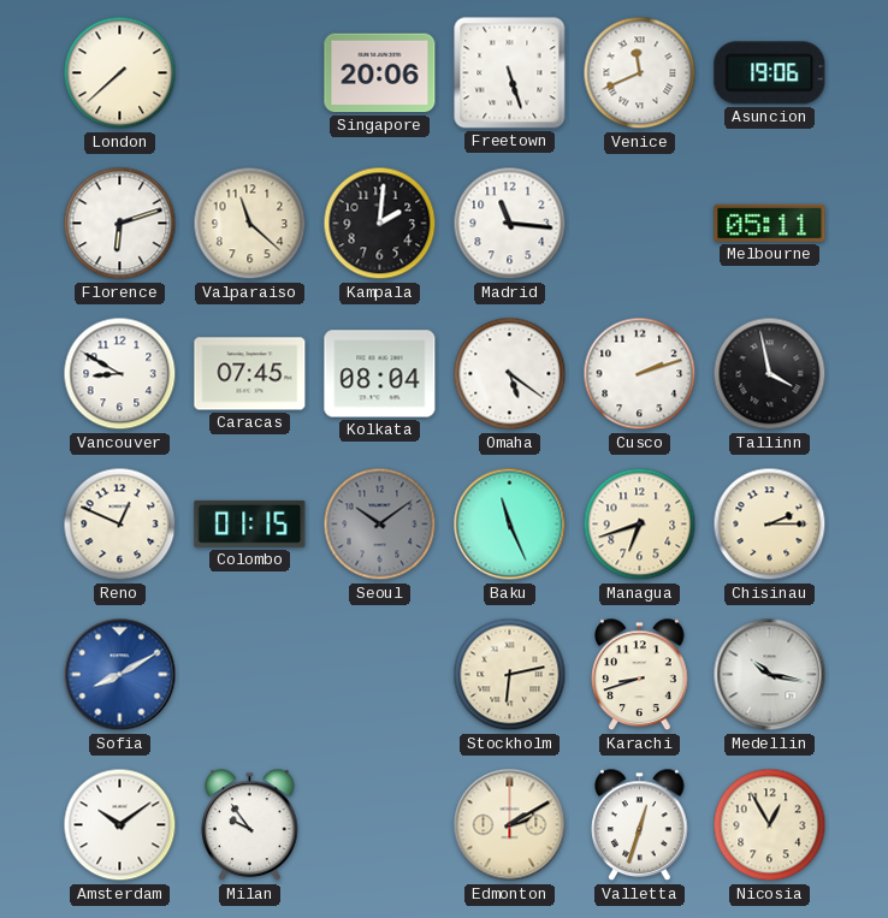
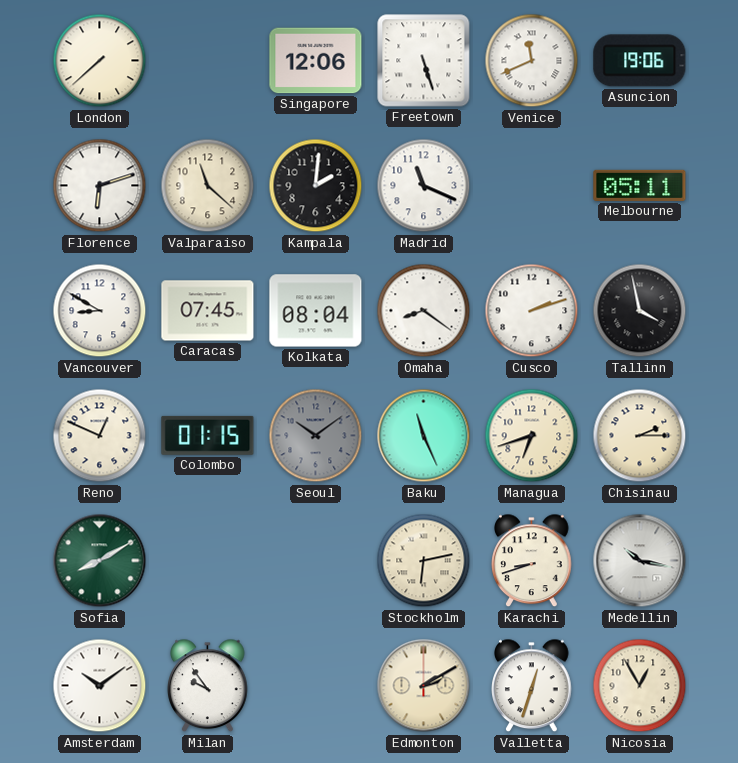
Singapore: 20:06 -> 12:06
Madrid: 11:16 -> 11:19
Omaha: 5:21 -> 8:21
Sofia dial: blue -> green
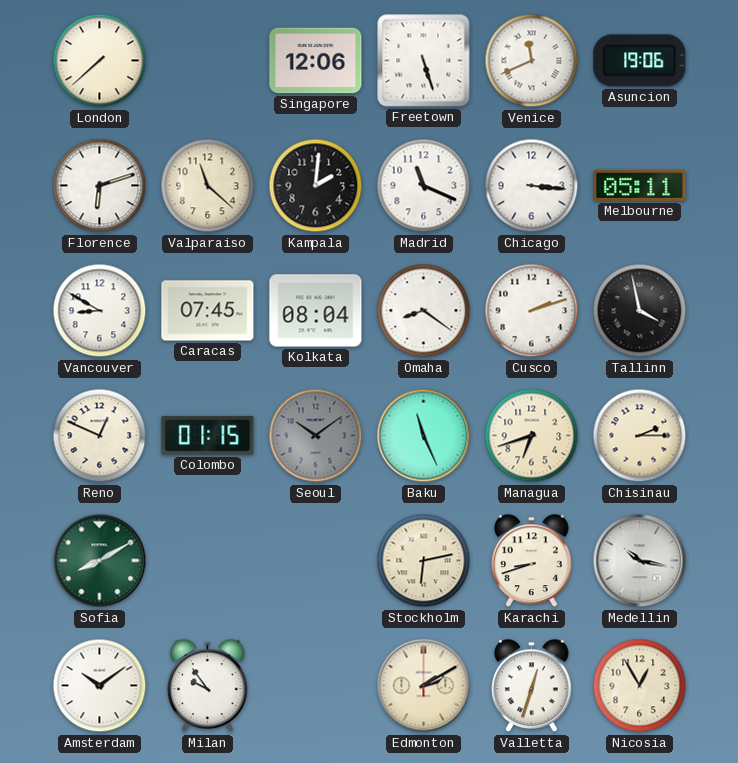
Chicago: none -> 3:16
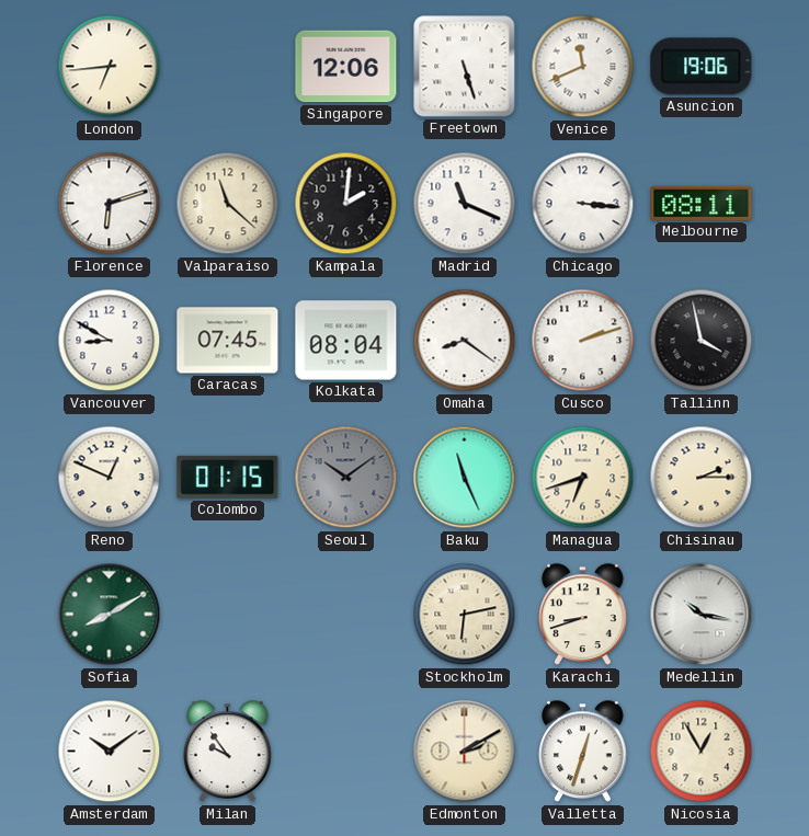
London: 7:38 -> 6:44
Melbourne: 05:11 -> 08:11
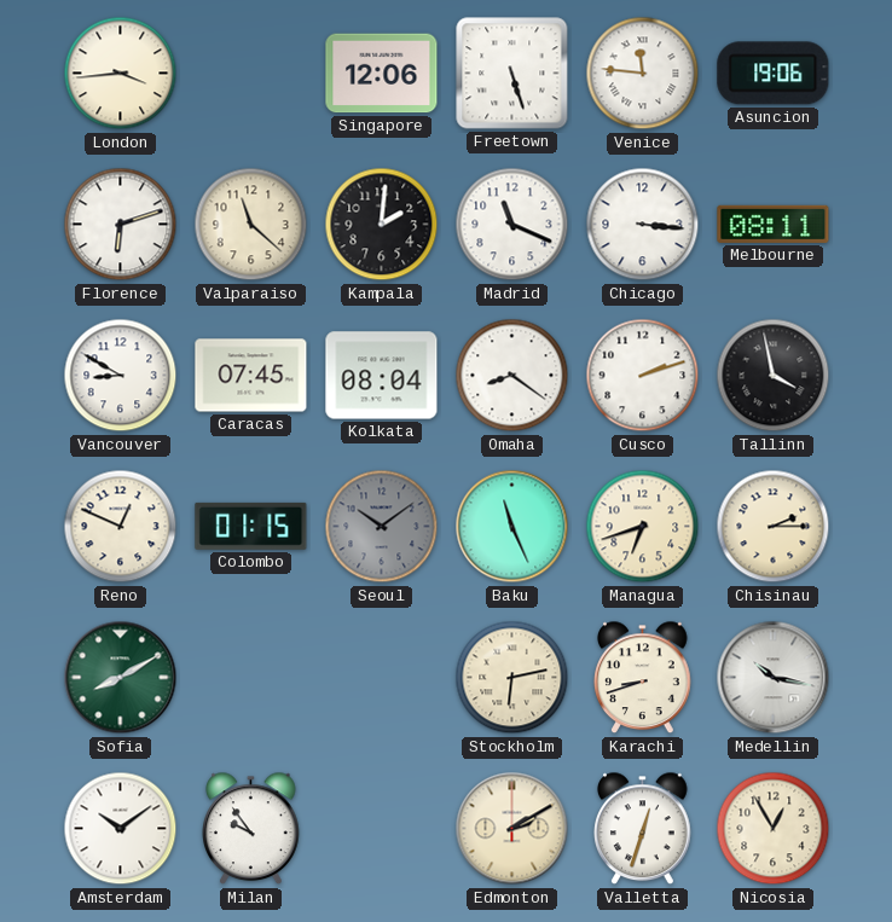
London: 6:44 -> 3:44
Venice: 11:41 -> 11:46
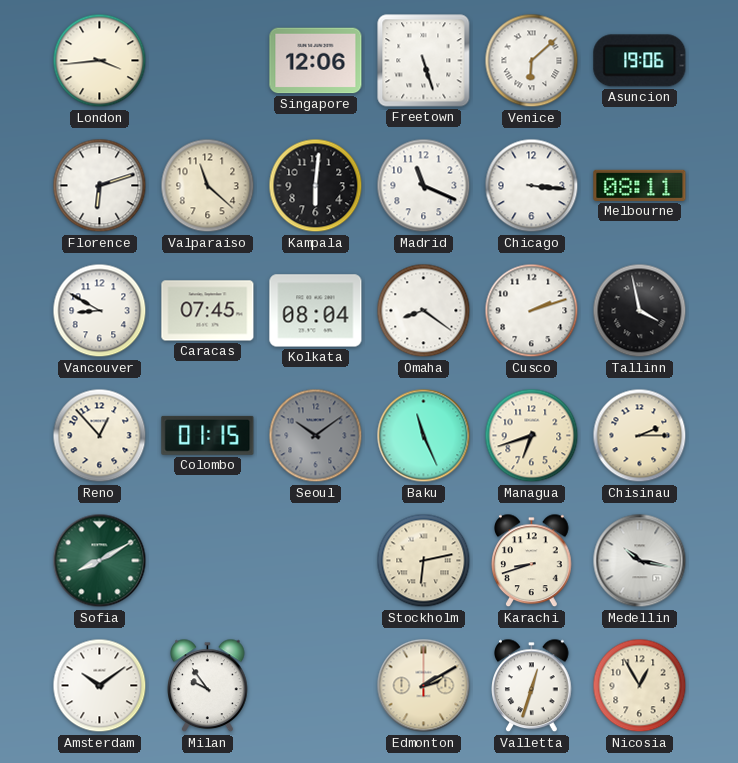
Venice: 11:46 -> 6:08
Kampala: 2:01 -> 6:01
Reno: 12:49 -> 12:53
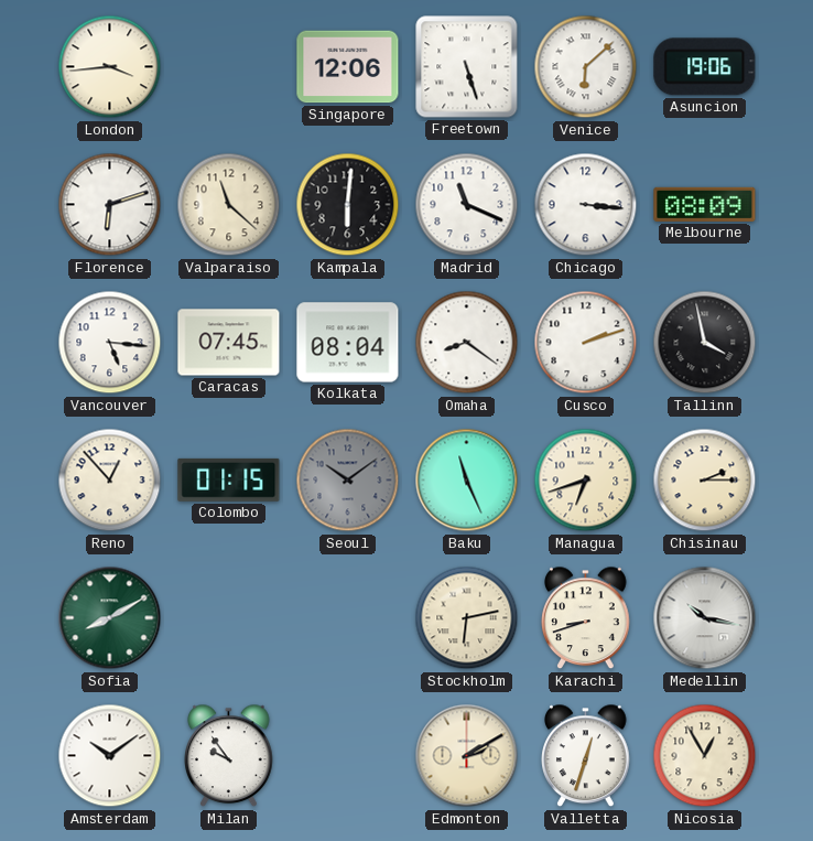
Melbourne: 08:11 -> 08:09
Vancouver: 8:50 -> 5:16
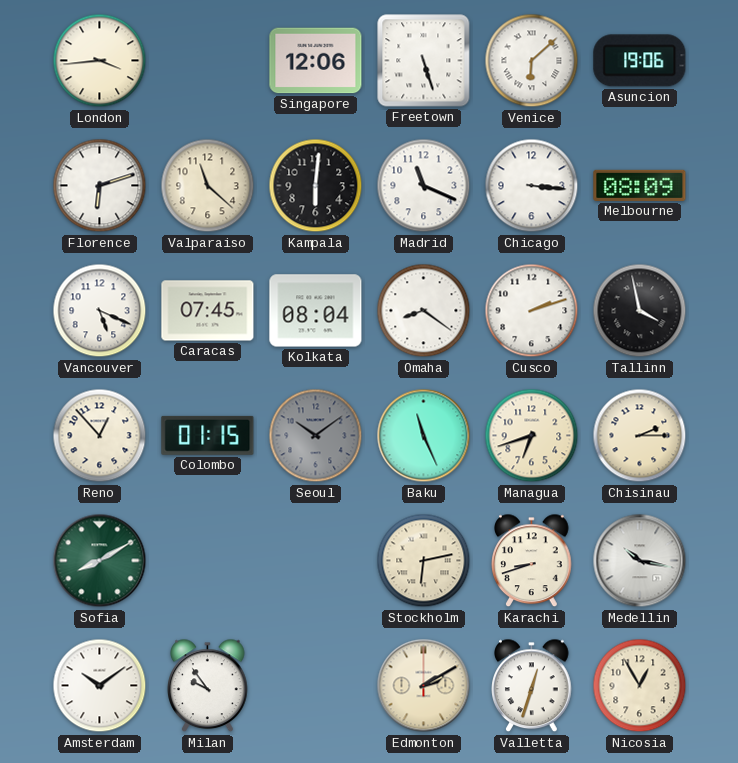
Vancouver: 5:16 -> 5:19
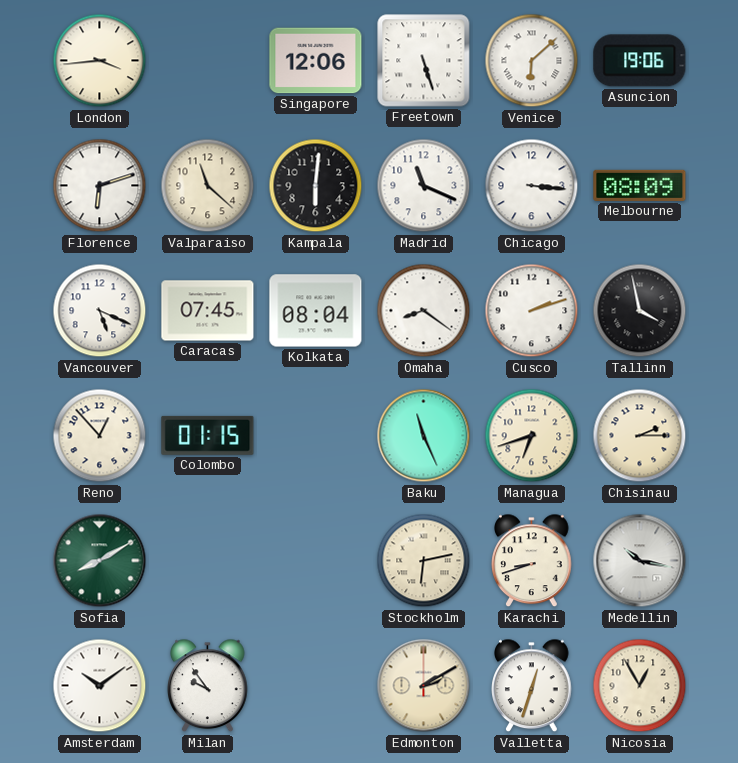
Seoul: 10:09 -> none
